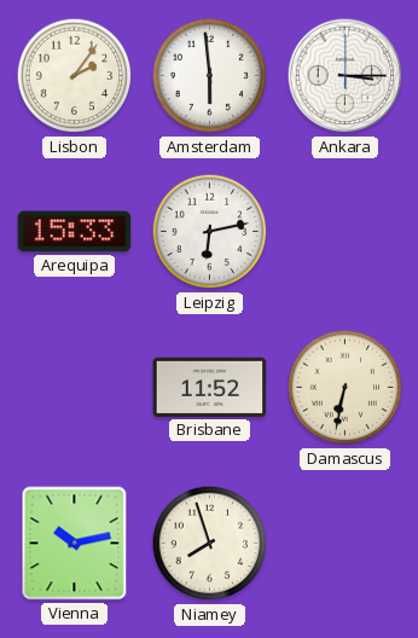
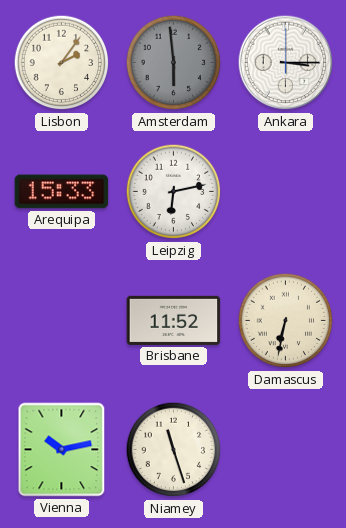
Amsterdam dial: white -> grey
Niamey: 7:57 -> 11:27
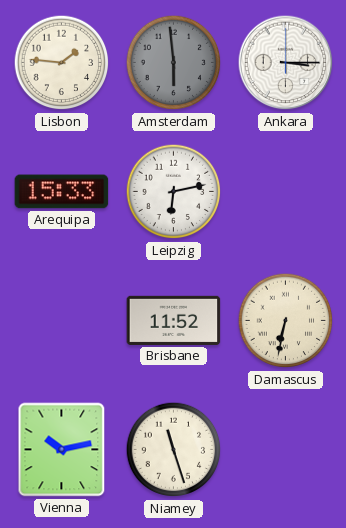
Lisbon: 2:06 -> 1:46
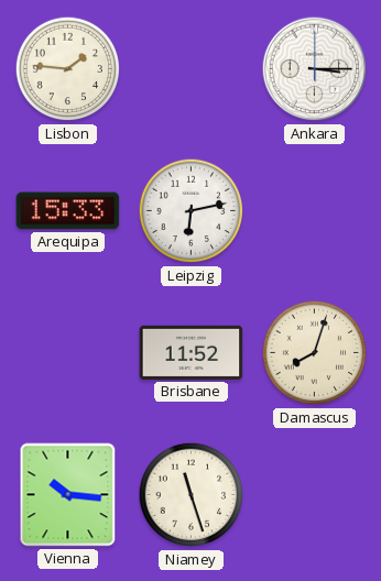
Amsterdam: 5:59 -> none
Damascus: 6:32 -> 8:03
Vienna: 10:13 -> 10:16
